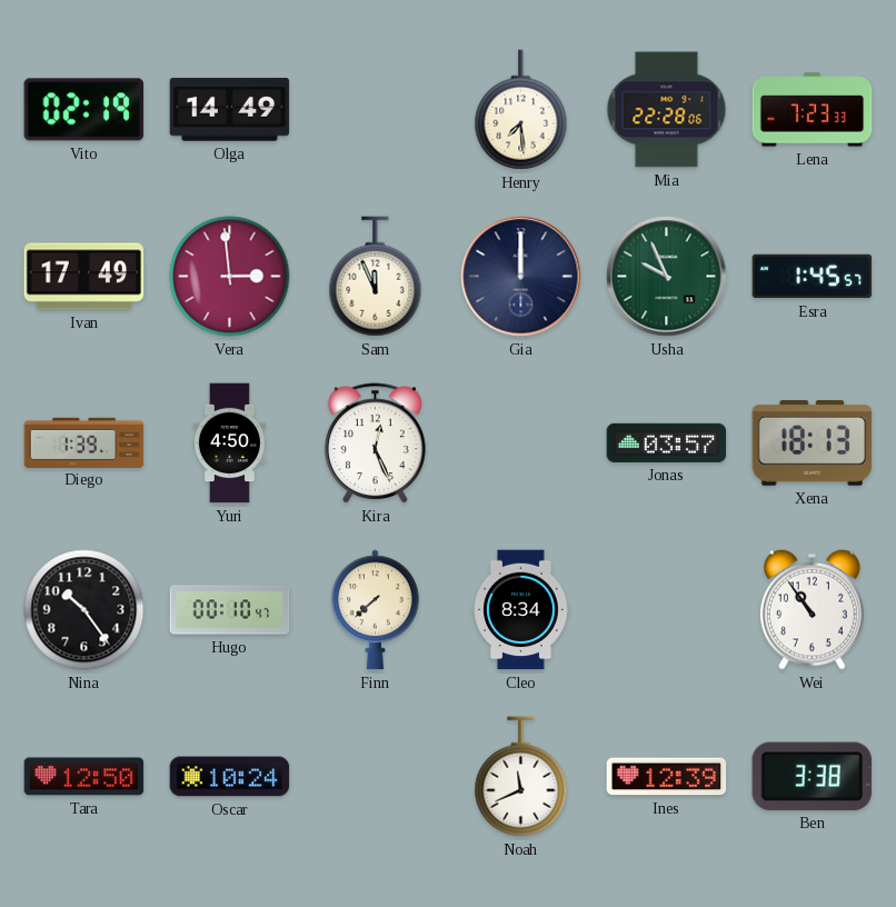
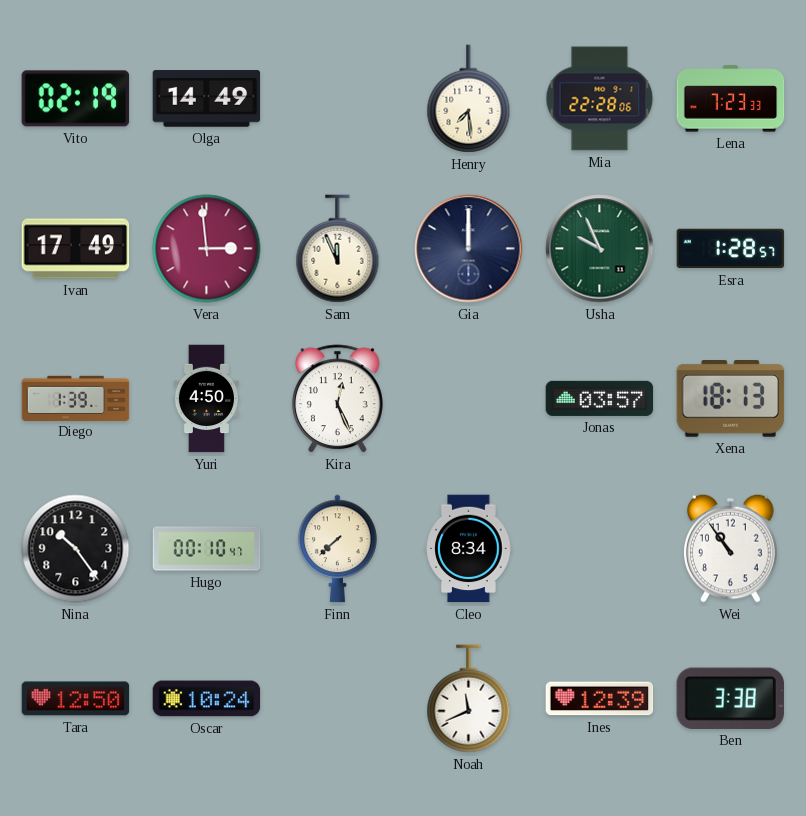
Esra: 1:45 -> 1:28
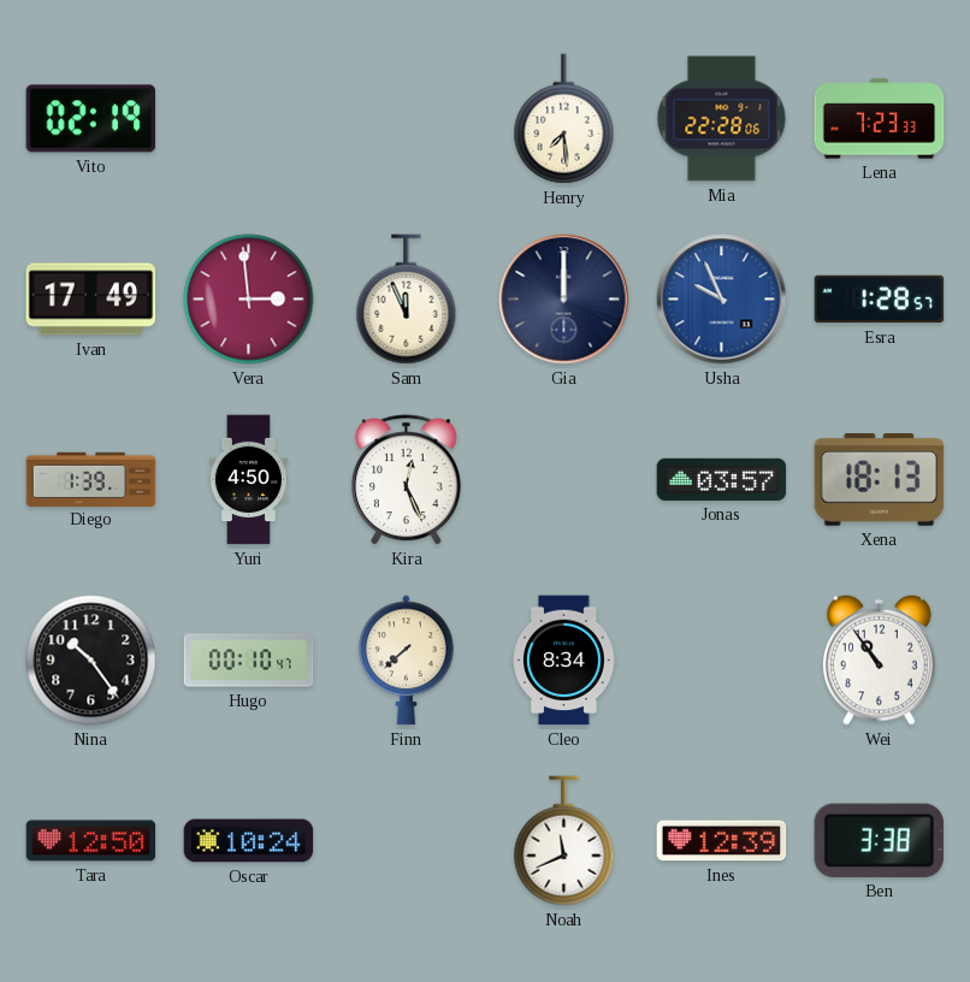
Olga: 14:49 -> none
Usha dial: green -> blue
